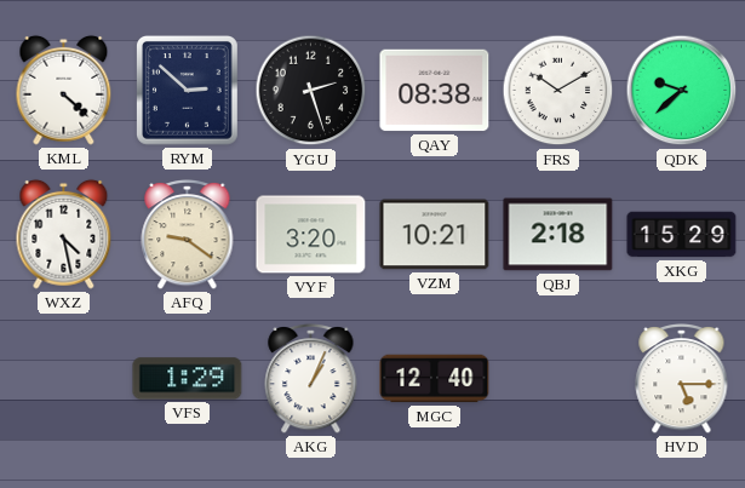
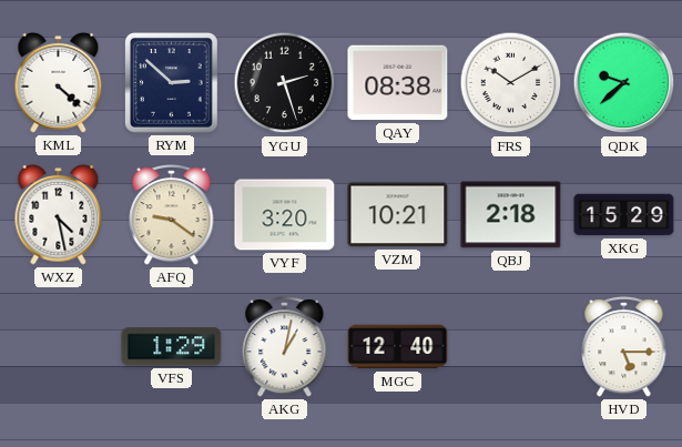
AKG: 1:04 -> 1:02
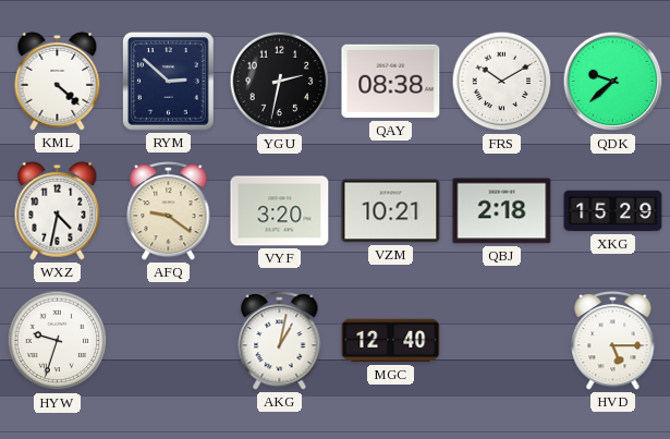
YGU: 2:27 -> 2:32
WXZ: 4:28 -> 4:32
HYW: none -> 9:33
VFS: 1:29 -> none
